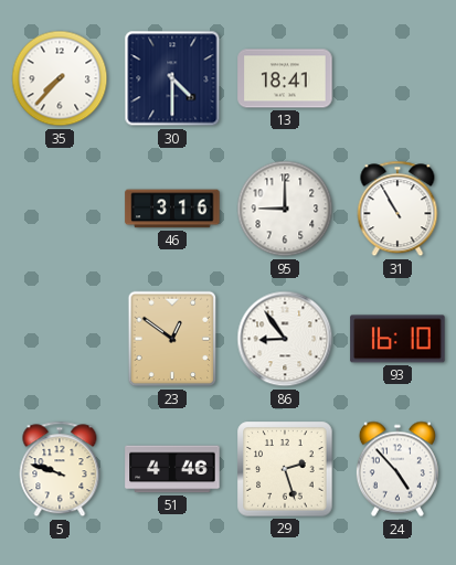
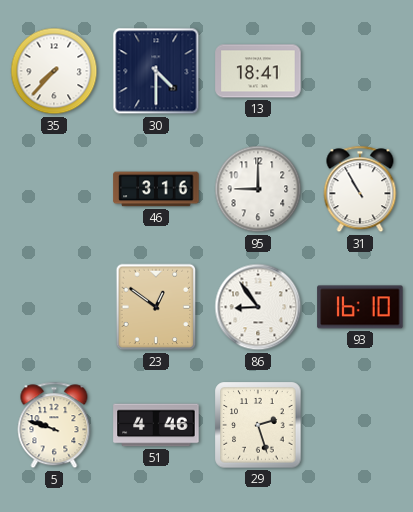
24: 4:53 -> none
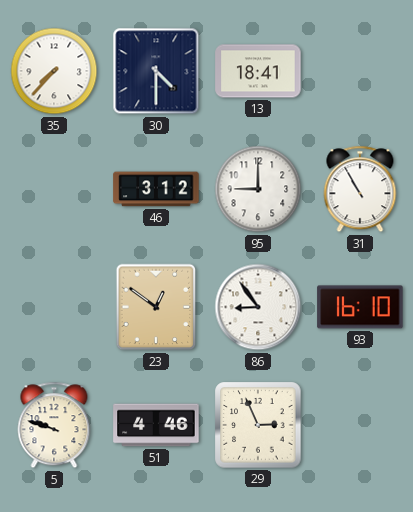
46: 3:16 -> 3:12
29: 2:27 -> 2:56
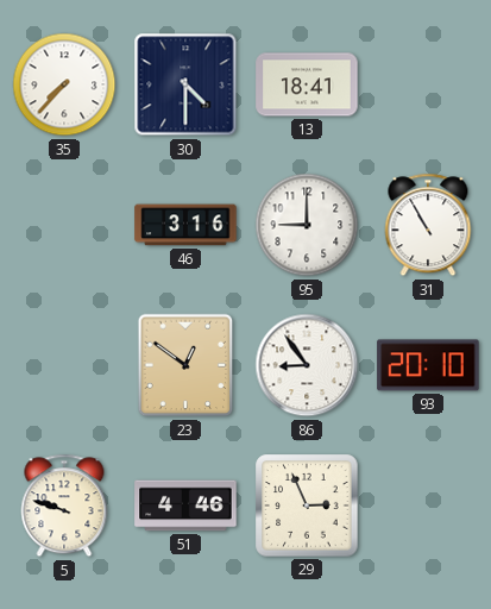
46: 3:12 -> 3:16
93: 16:10 -> 20:10
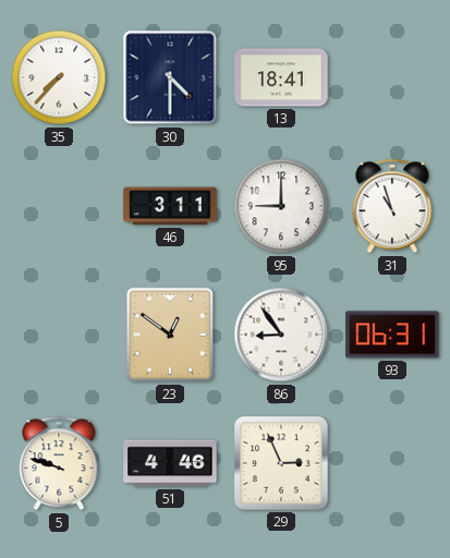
46: 3:16 -> 3:11
31: 10:55 -> 10:57
93: 20:10 -> 06:31
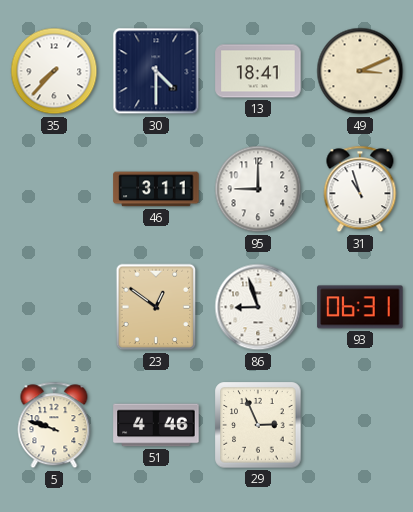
49: none -> 3:11
86: 8:54 -> 8:57
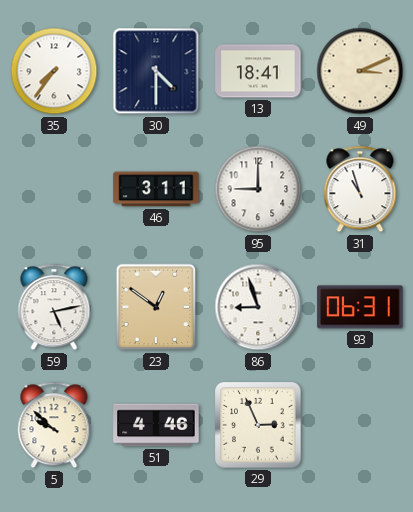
35: 7:37 -> 7:36
59: none -> 5:13
5: 9:48 -> 9:52
